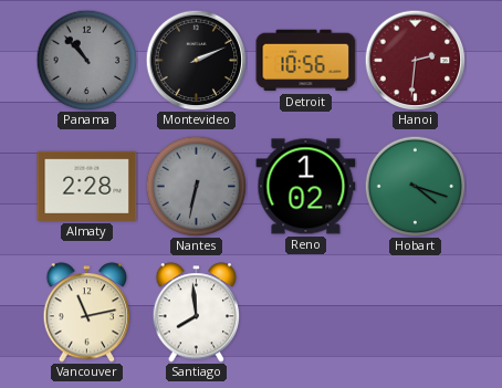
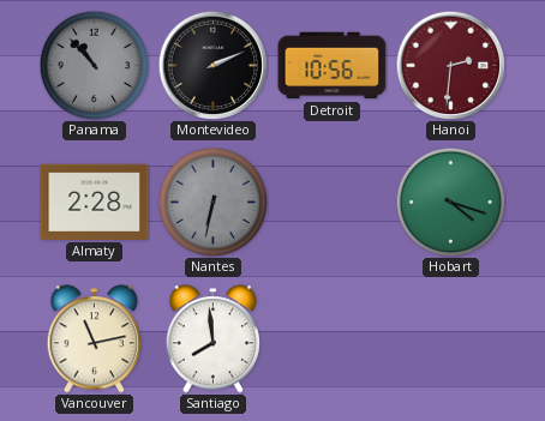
Reno: 1:02 -> none
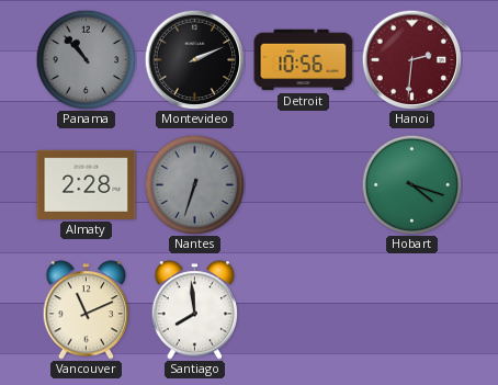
Nantes: 6:32 -> 6:33
Vancouver: 11:13 -> 11:11
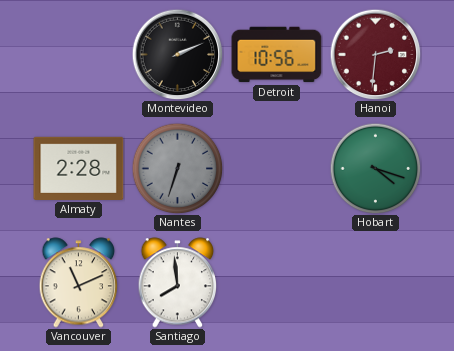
Panama: 10:53 -> none
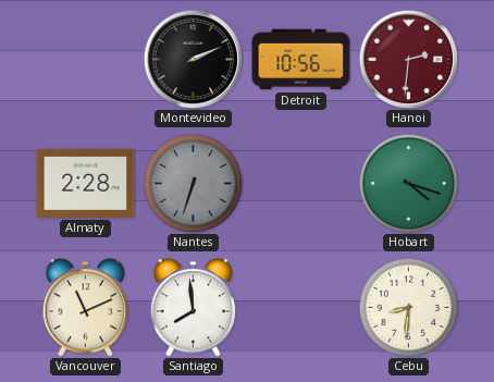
Cebu: none -> 8:31
